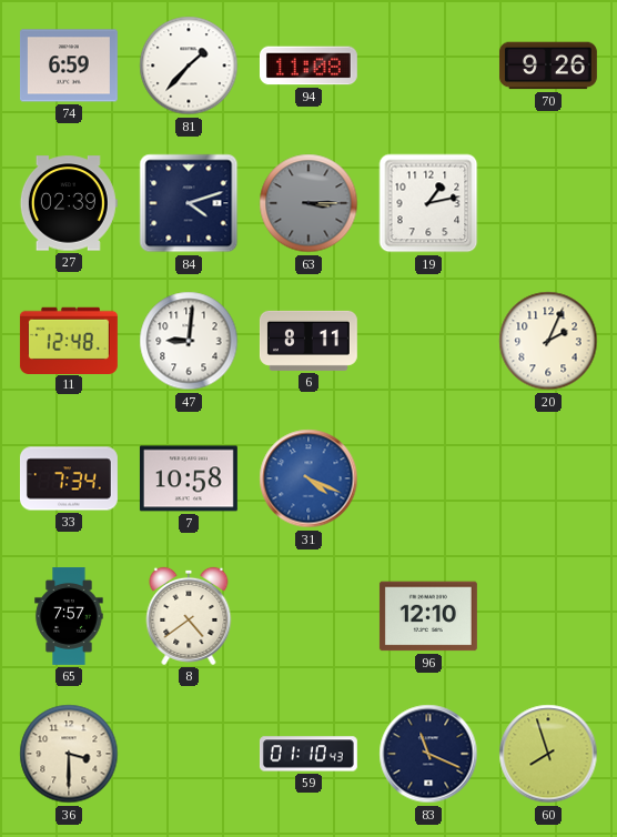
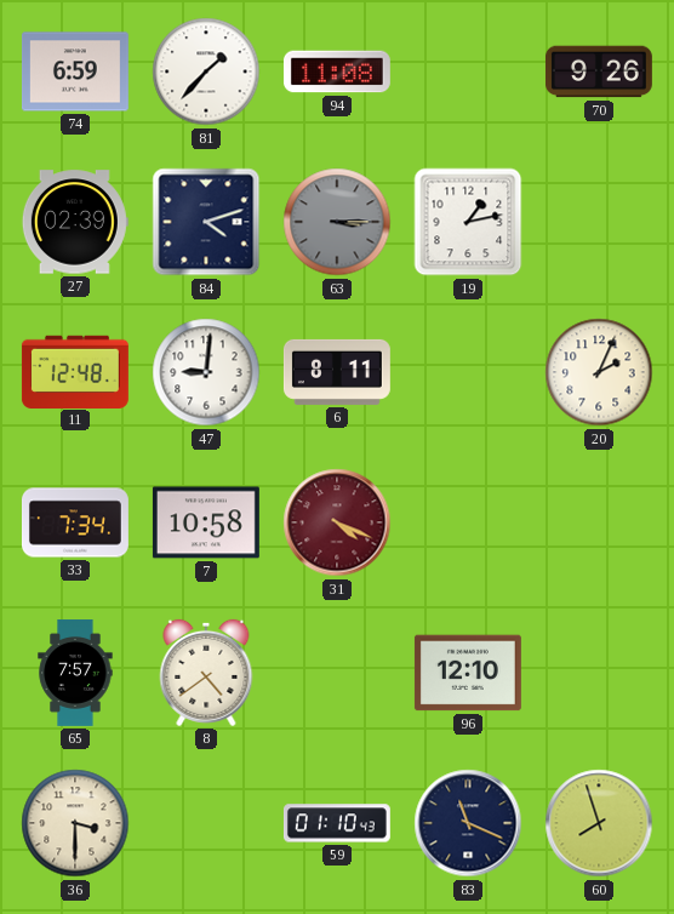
31 dial: blue -> burgundy
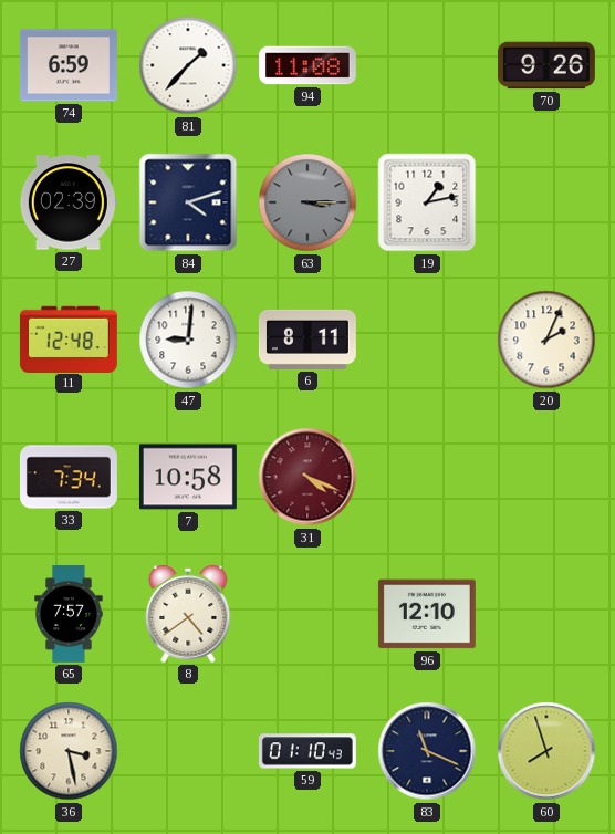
36: 3:30 -> 3:28
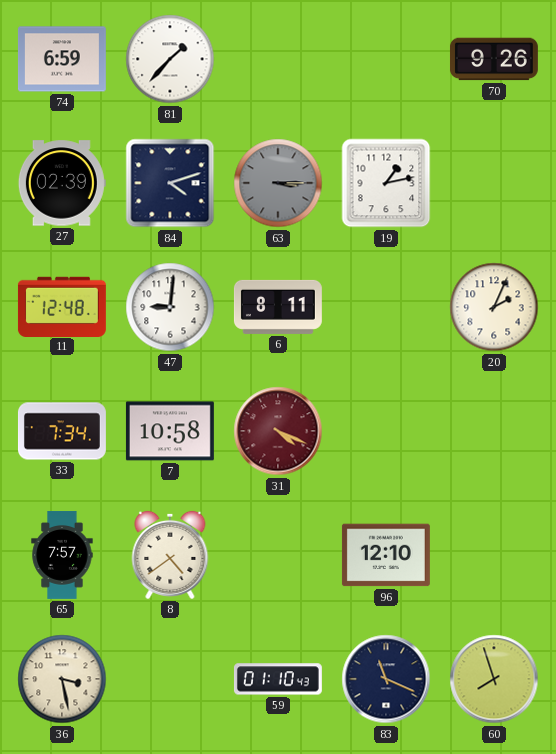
94: 11:08 -> none
